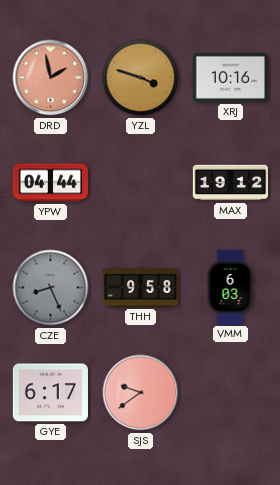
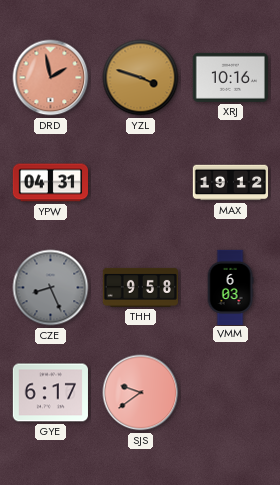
YPW: 04:44 -> 04:31
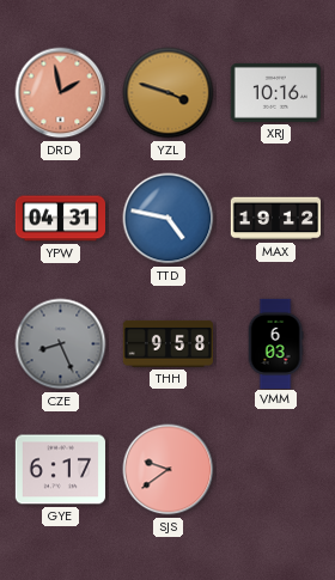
TTD: none -> 4:47
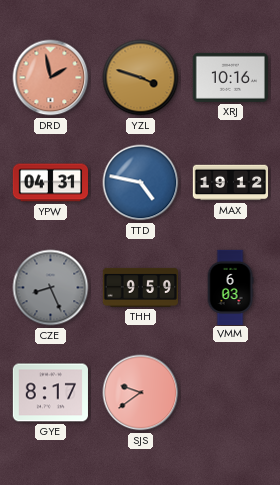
THH: 9:58 -> 9:59
GYE: 6:17 -> 8:17
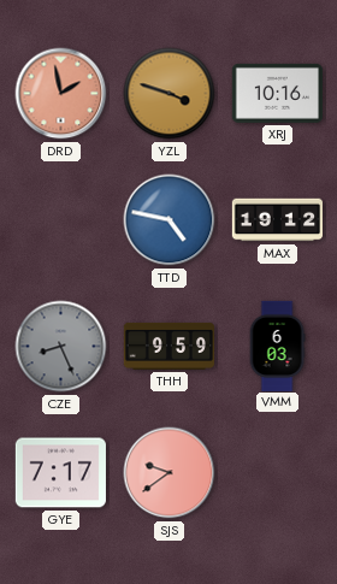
YPW: 04:31 -> none
GYE: 8:17 -> 7:17
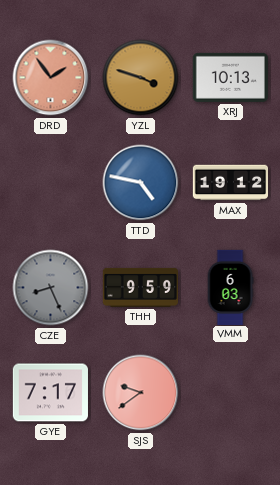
DRD: 1:58 -> 1:54
XRJ: 10:16 -> 10:13
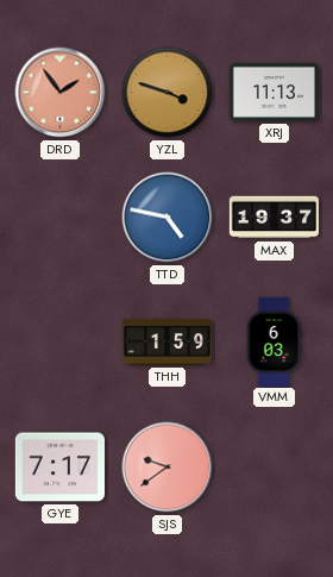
XRJ: 10:13 -> 11:13
MAX: 19:12 -> 19:37
CZE: 8:26 -> none
THH: 9:59 -> 1:59
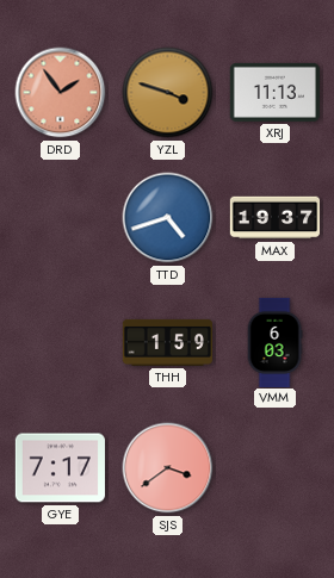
TTD: 4:47 -> 4:42
SJS: 9:39 -> 3:39
